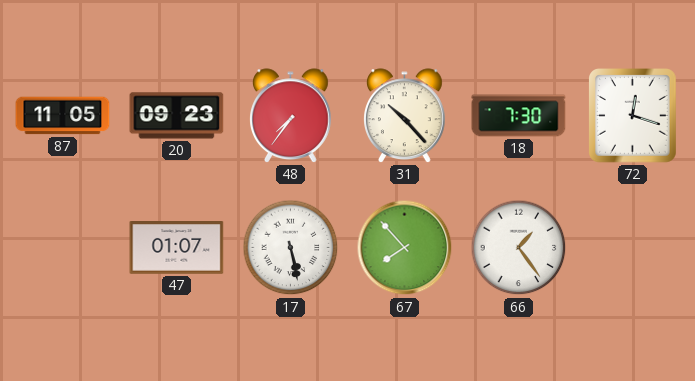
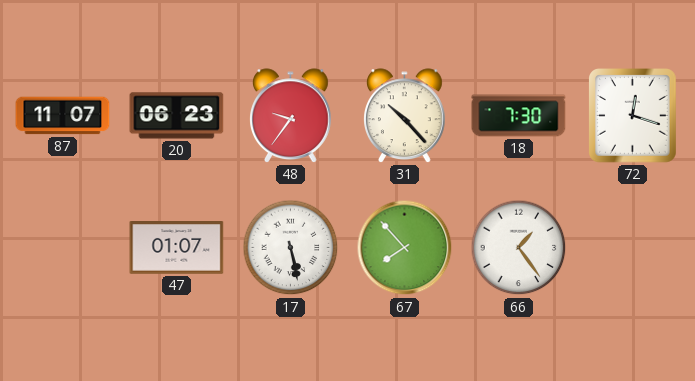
87: 11:05 -> 11:07
20: 09:23 -> 06:23
48: 7:36 -> 9:36
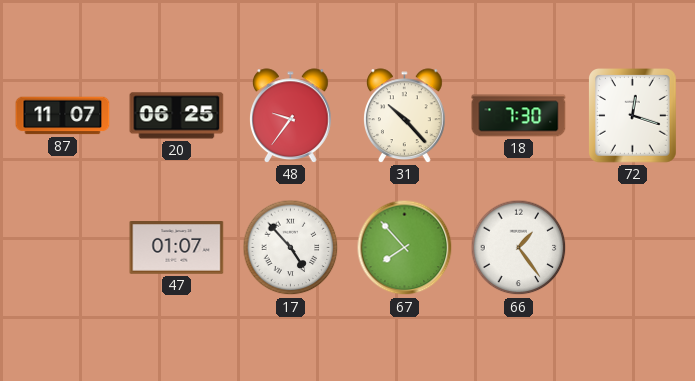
20: 06:23 -> 06:25
17: 5:28 -> 4:53
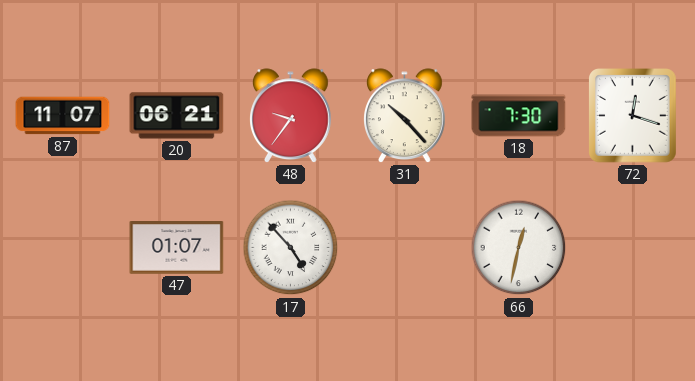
20: 06:25 -> 06:21
67: 7:53 -> none
66: 1:24 -> 12:32
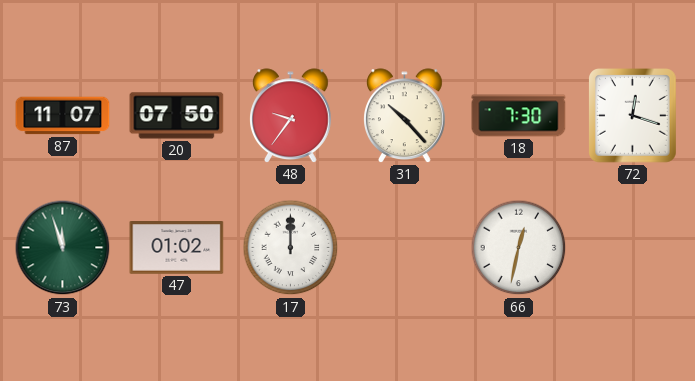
20: 06:21 -> 07:50
73: none -> 11:57
47: 01:07 -> 01:02
17: 4:53 -> 12:00
